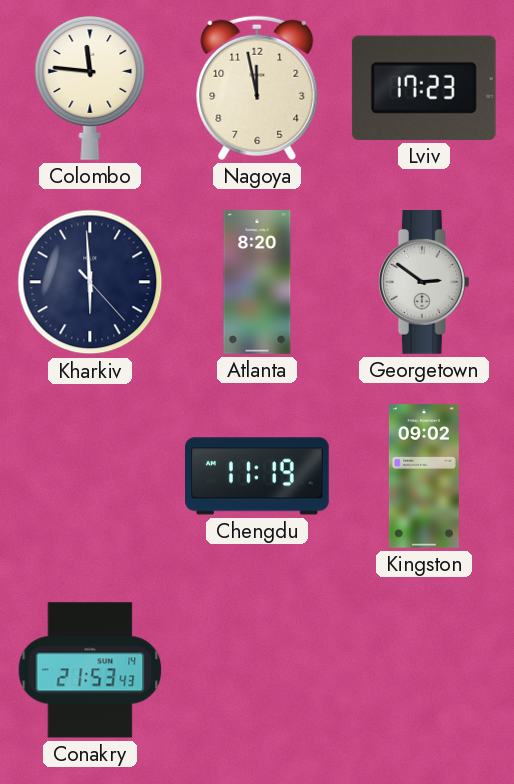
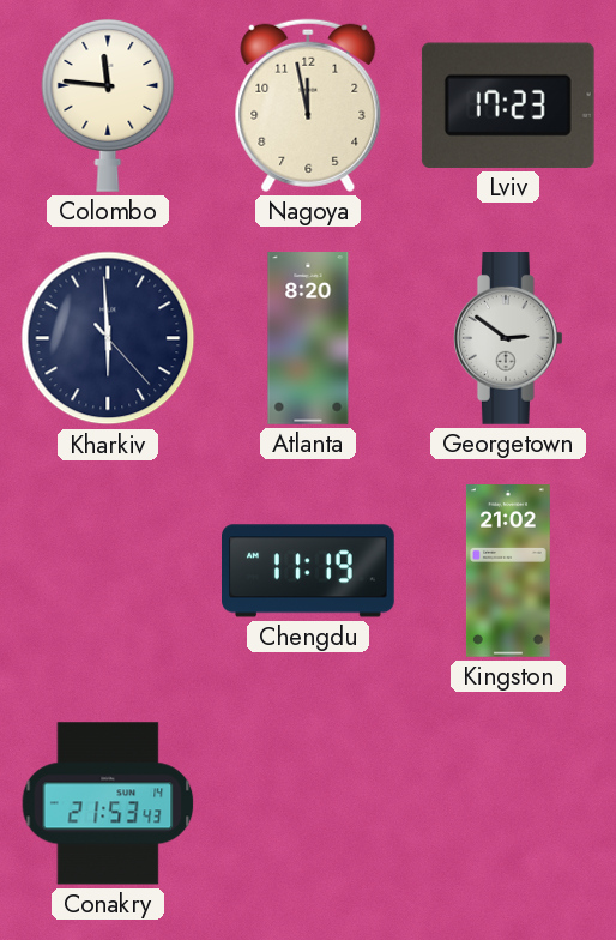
Kingston: 09:02 -> 21:02
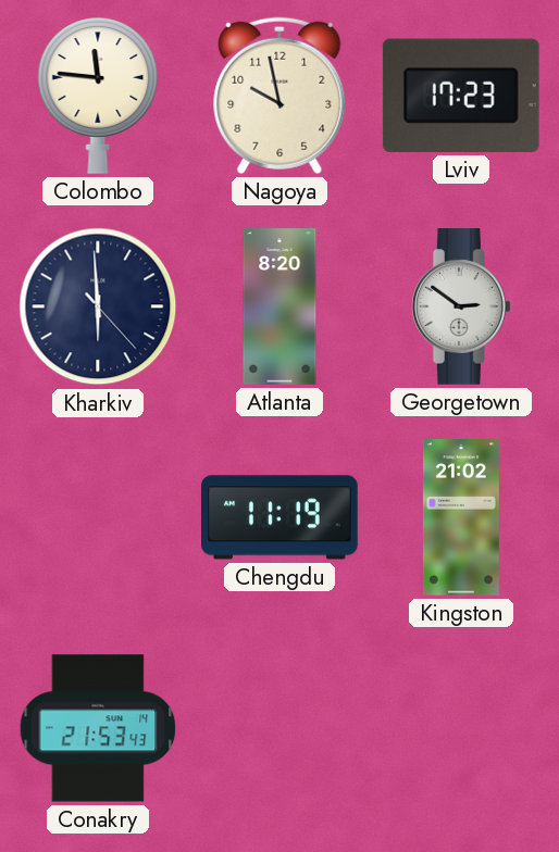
Nagoya: 11:58 -> 9:58
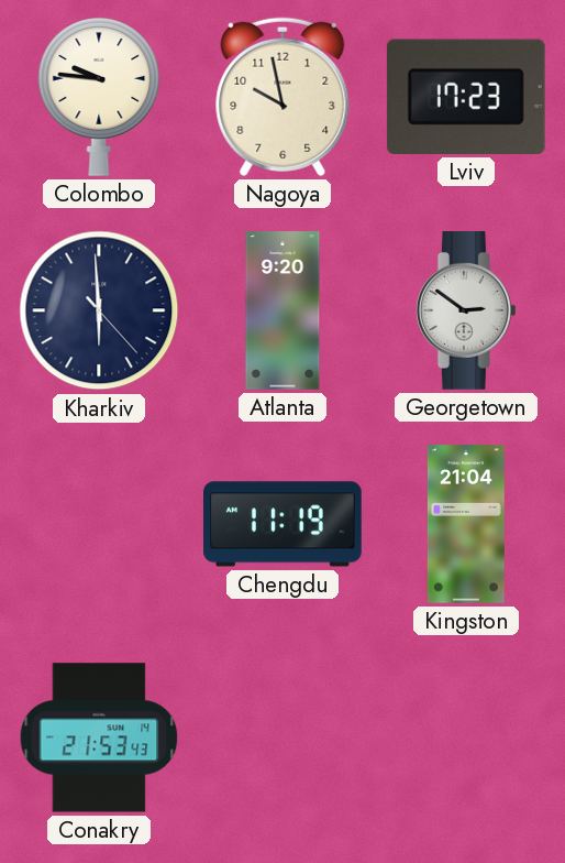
Colombo: 11:46 -> 9:46
Atlanta: 8:20 -> 9:20
Kingston: 21:02 -> 21:04
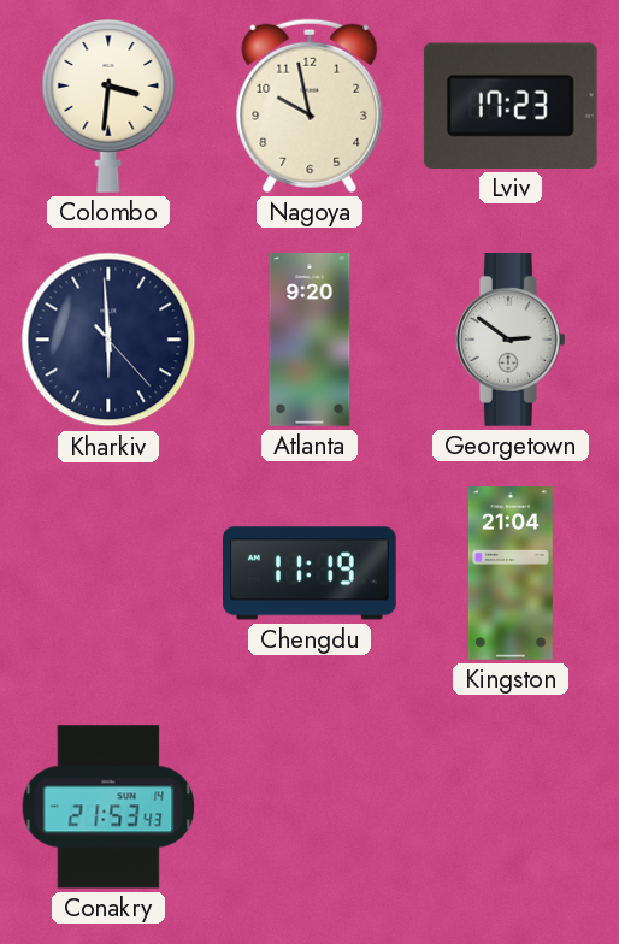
Colombo: 9:46 -> 3:31
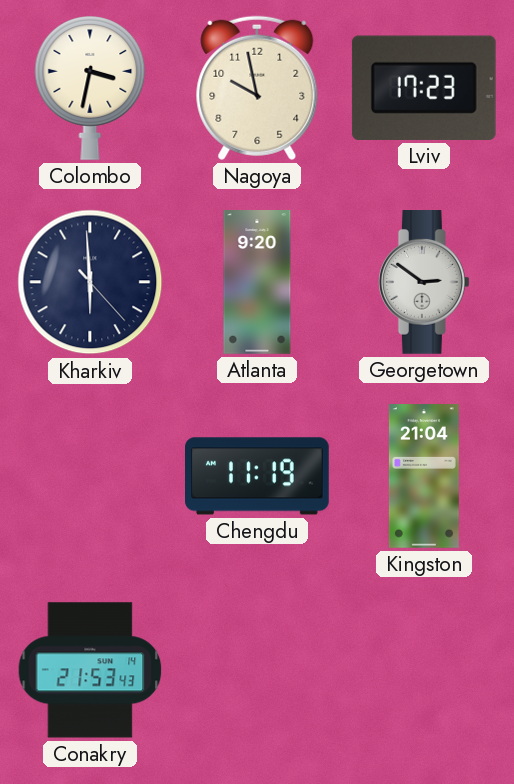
Colombo: 3:31 -> 3:32
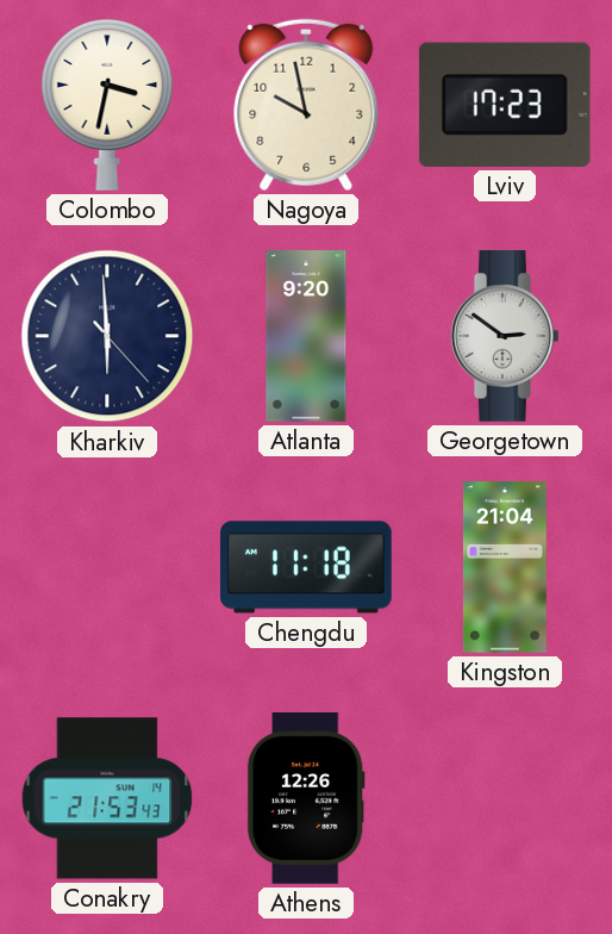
Chengdu: 11:19 -> 11:18
Athens: none -> 12:26
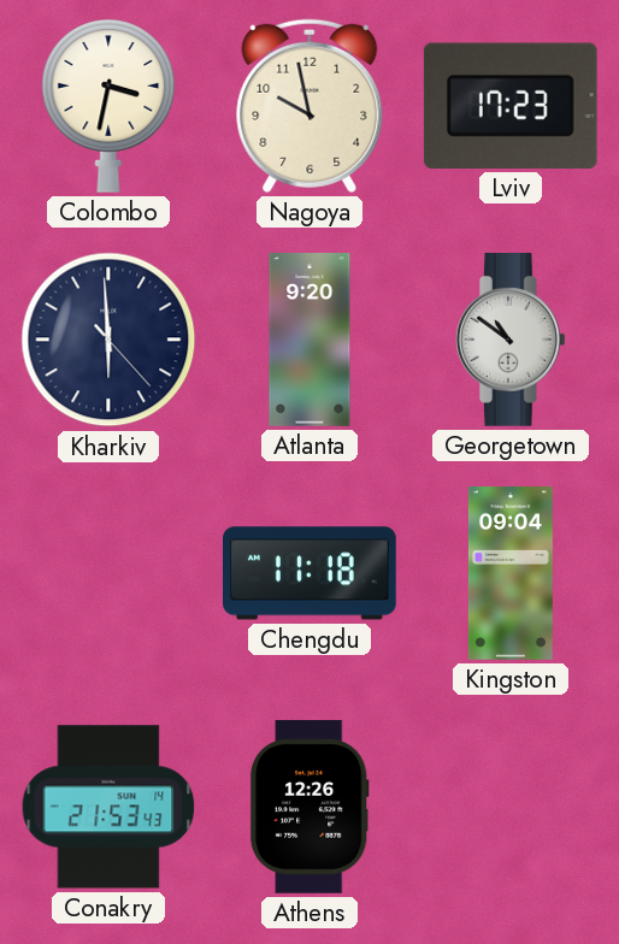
Georgetown: 2:51 -> 10:51
Kingston: 21:04 -> 09:04
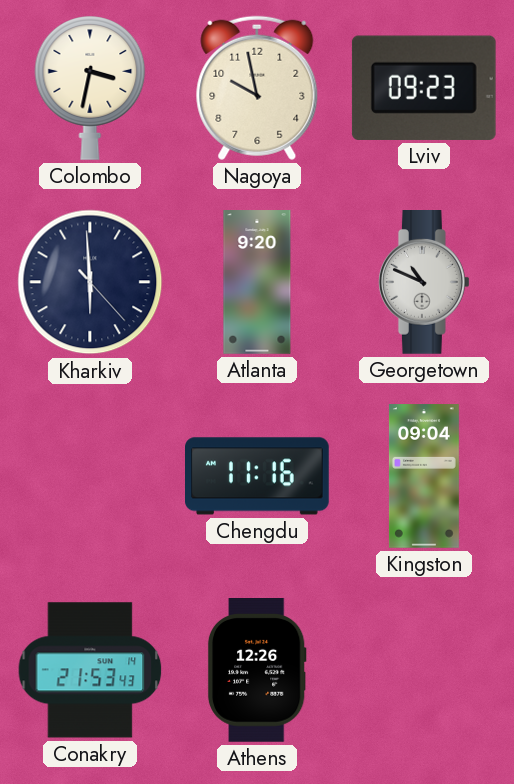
Lviv: 17:23 -> 09:23
Georgetown: 10:51 -> 10:49
Chengdu: 11:18 -> 11:16
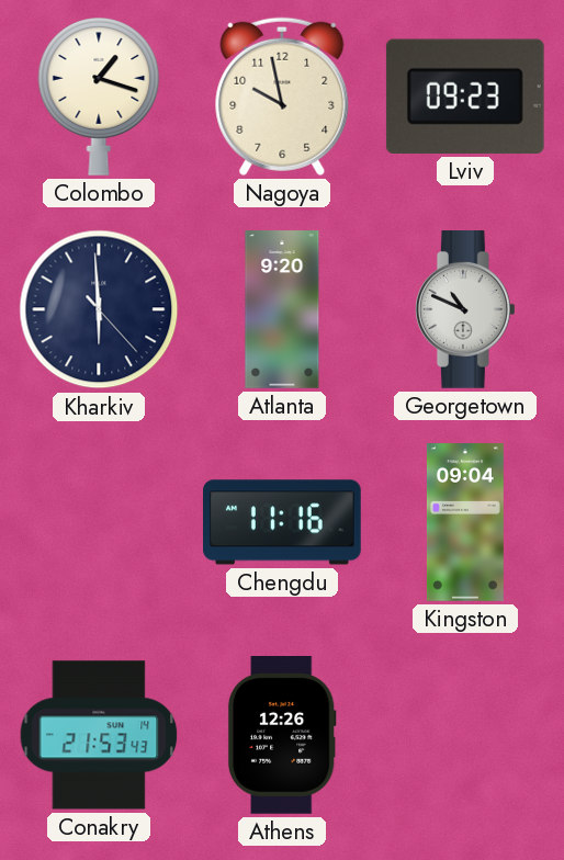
Colombo: 3:32 -> 1:18
